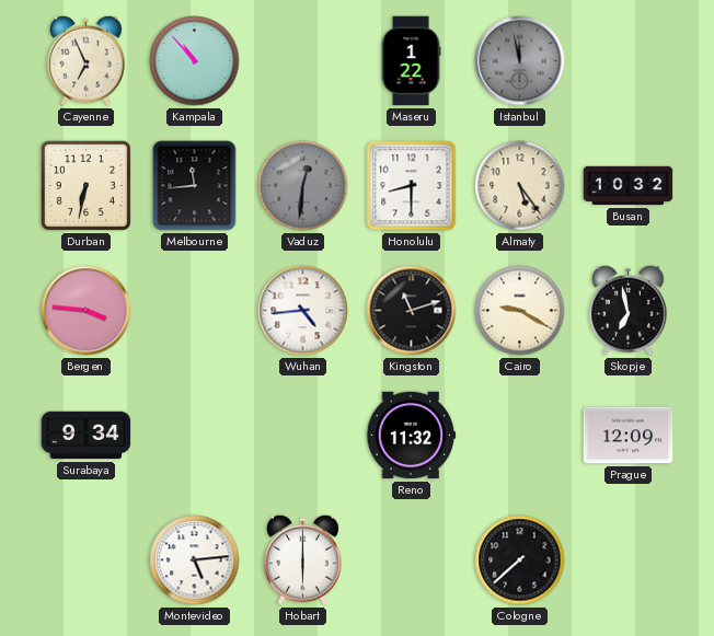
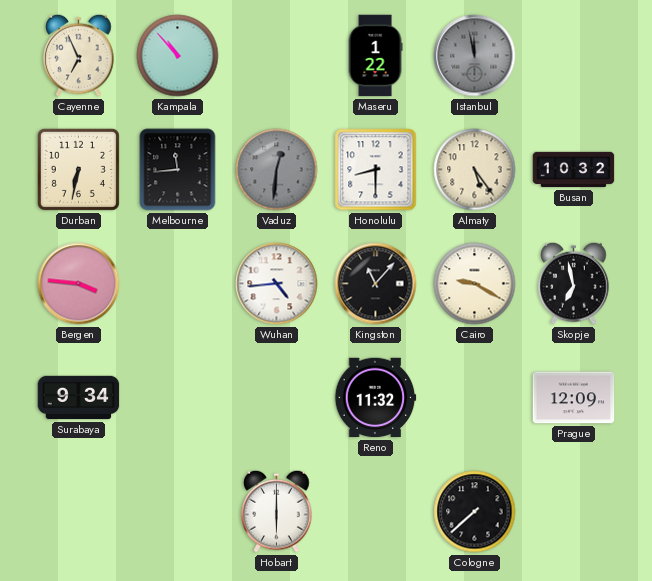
Kingston: 11:12 -> 11:07
Montevideo: 5:14 -> none
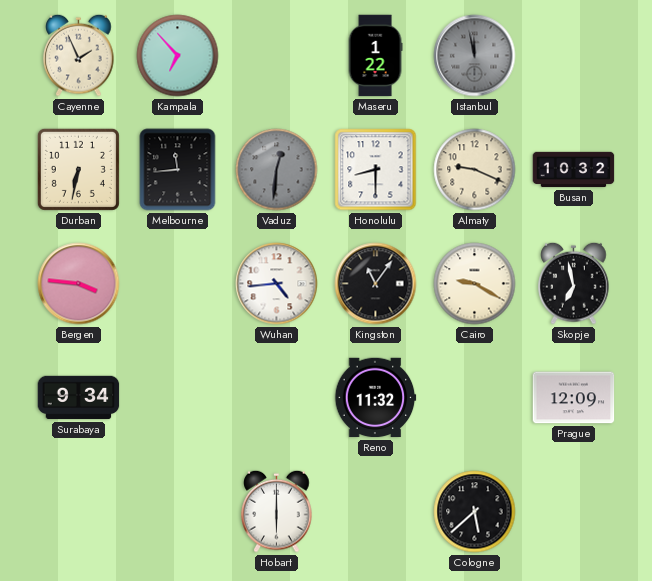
Cayenne: 6:56 -> 1:56
Kampala: 10:53 -> 6:53
Almaty: 5:24 -> 9:19
Kingston: 11:07 -> 11:06
Cologne: 7:38 -> 5:38
